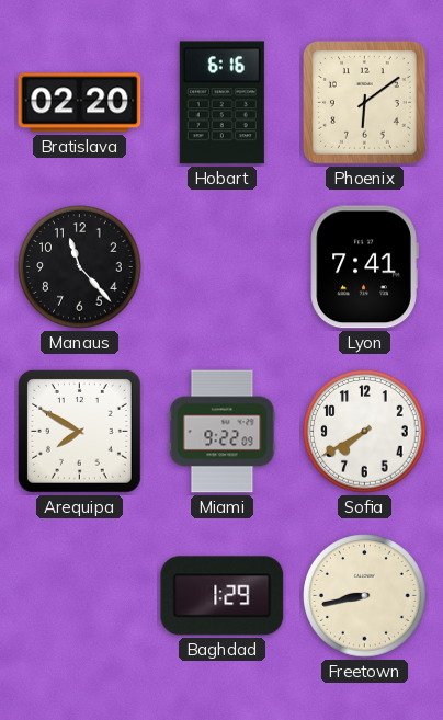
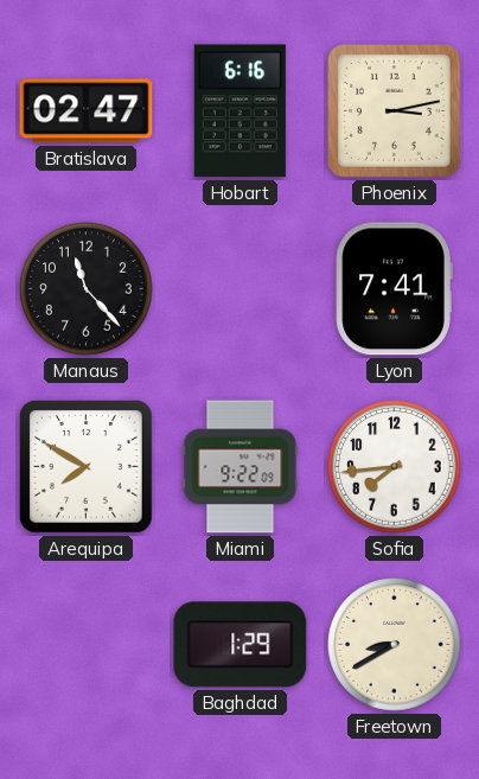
Bratislava: 02:20 -> 02:47
Phoenix: 6:09 -> 3:13
Sofia: 7:40 -> 7:44
Freetown: 8:43 -> 8:40
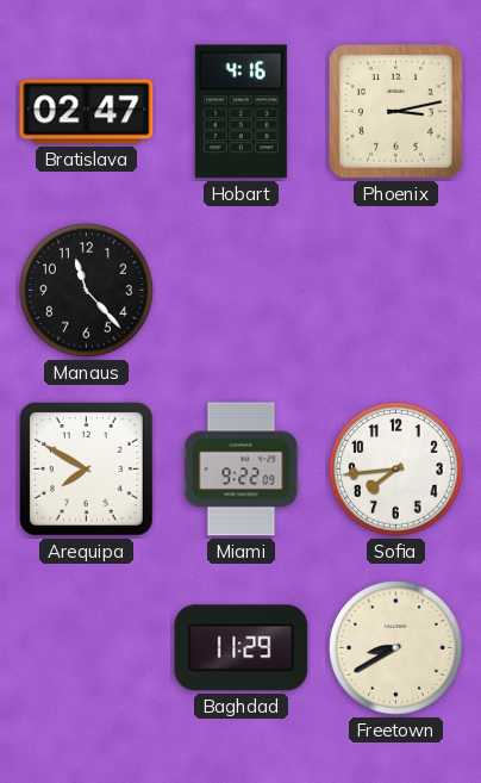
Hobart: 6:16 -> 4:16
Lyon: 7:41 -> none
Baghdad: 1:29 -> 11:29
